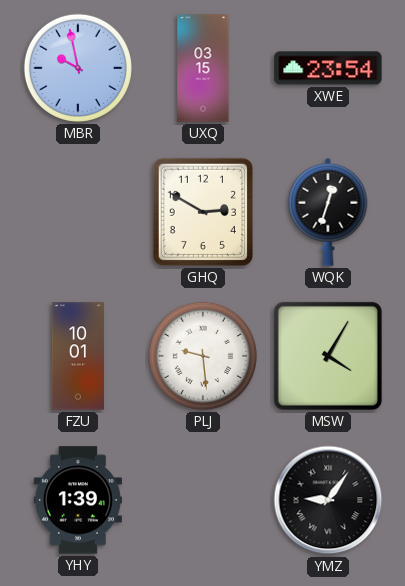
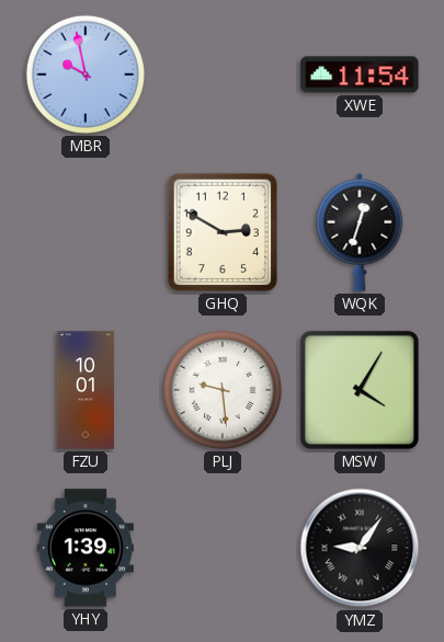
UXQ: 03:15 -> none
XWE: 23:54 -> 11:54
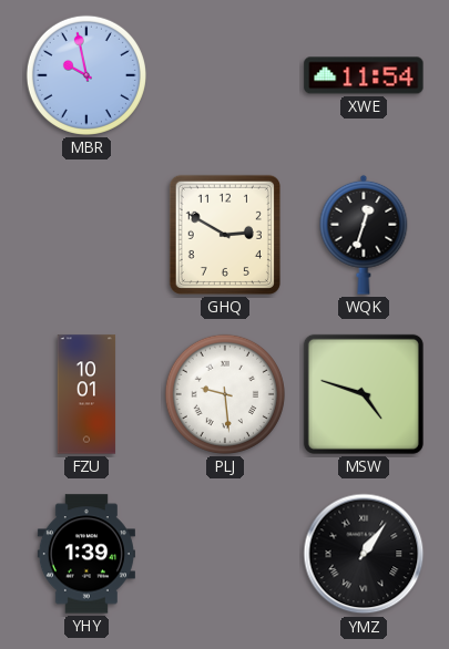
MSW: 4:05 -> 4:48
YMZ: 9:06 -> 1:06
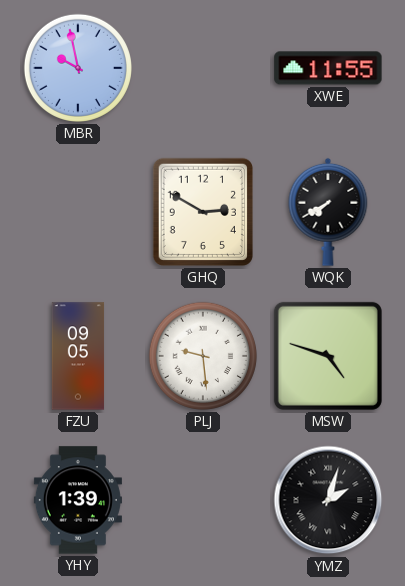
XWE: 11:54 -> 11:55
WQK: 12:33 -> 7:40
FZU: 10:01 -> 09:05
YMZ: 1:06 -> 2:03
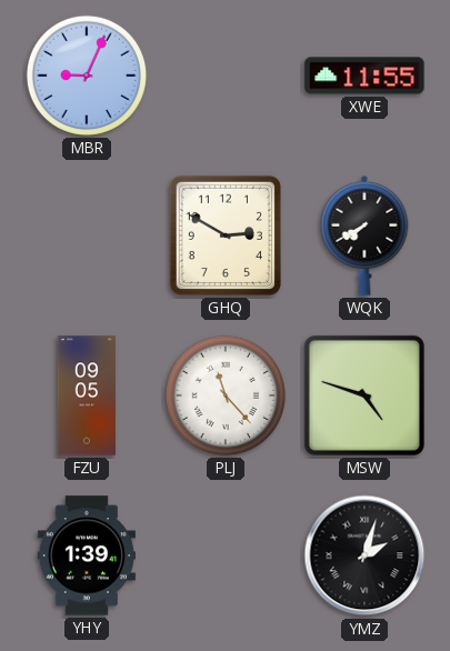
MBR: 9:58 -> 9:04
PLJ: 9:29 -> 11:23
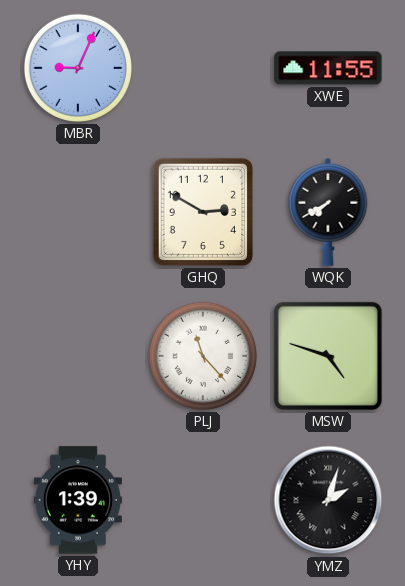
FZU: 09:05 -> none
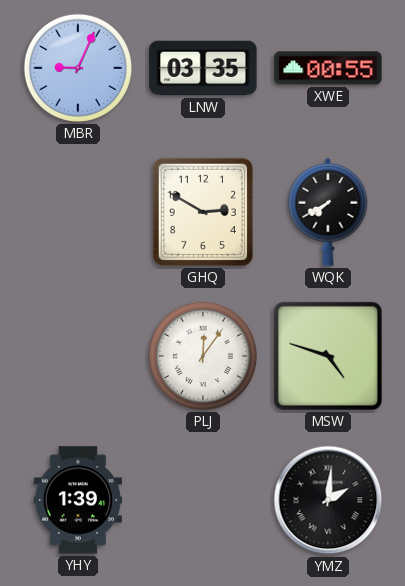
LNW: none -> 03:35
XWE: 11:55 -> 00:55
PLJ: 11:23 -> 12:06
YMZ: 2:03 -> 2:01
